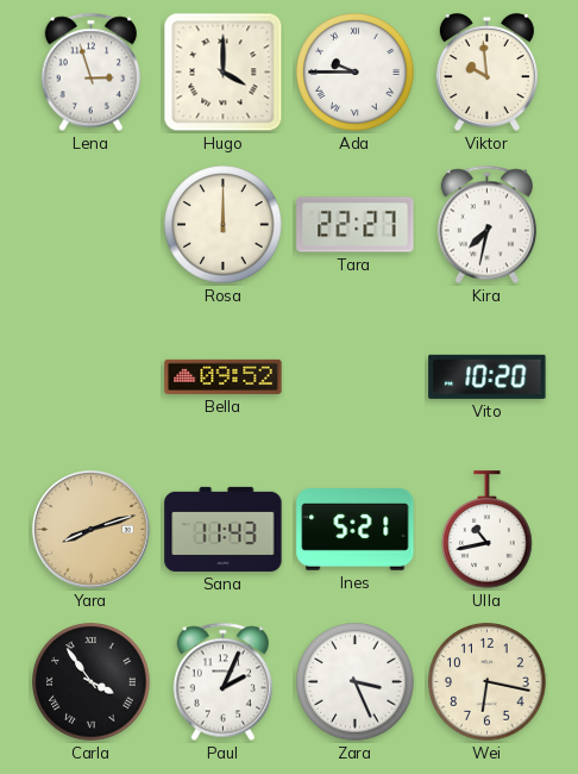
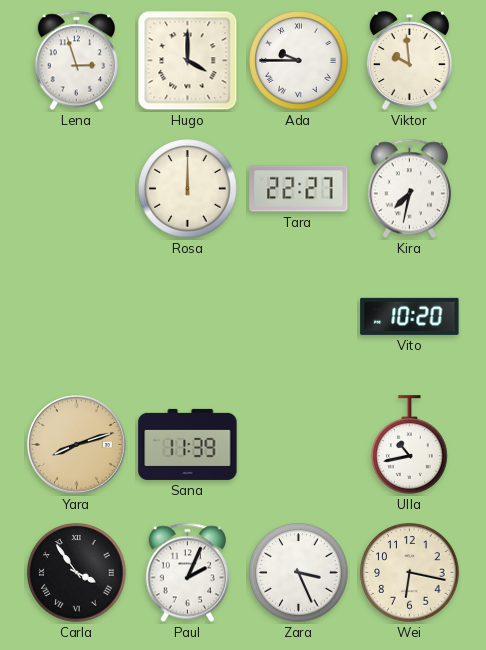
Bella: 09:52 -> none
Sana: 11:43 -> 11:39
Ines: 5:21 -> none
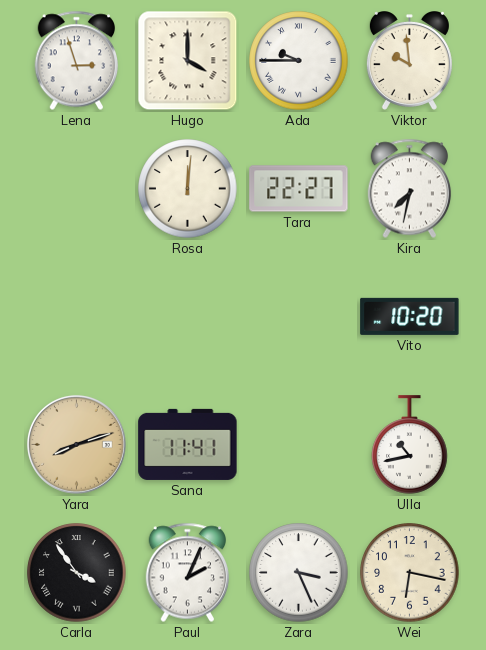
Rosa: 12:00 -> 12:01
Sana: 11:39 -> 11:41
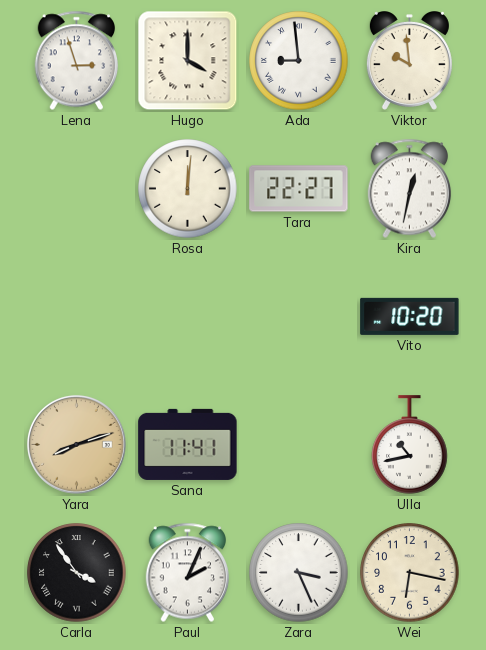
Ada: 9:45 -> 8:59
Kira: 7:32 -> 12:32
